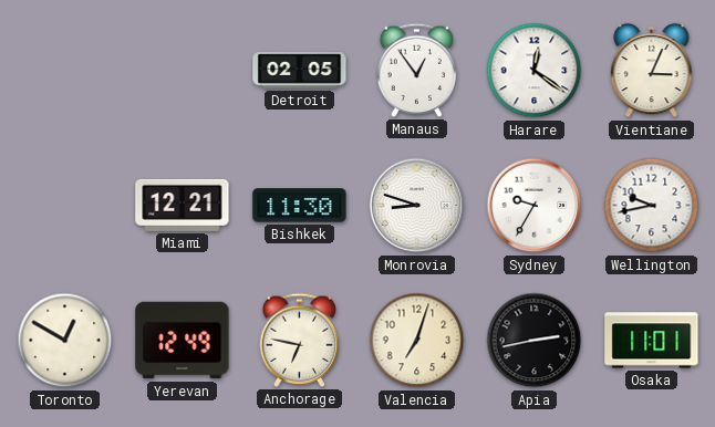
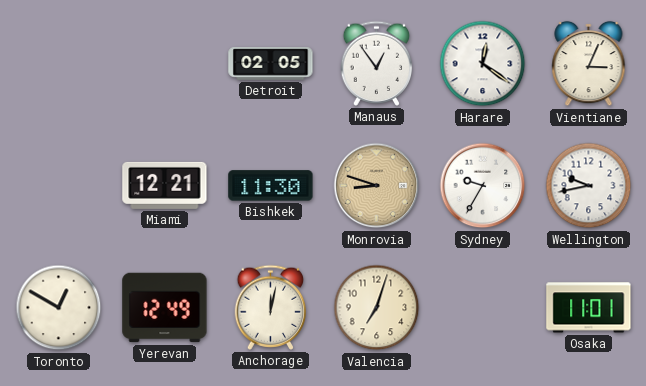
Monrovia dial: white -> champagne
Anchorage: 6:47 -> 12:02
Apia: 2:43 -> none
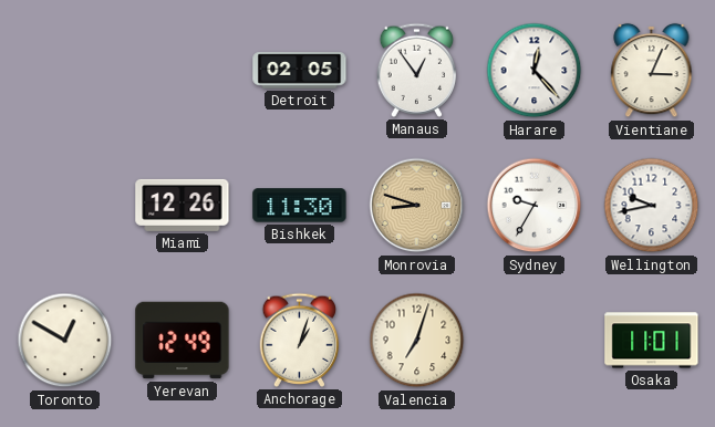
Harare: 12:21 -> 12:23
Miami: 12:21 -> 12:26
Anchorage: 12:02 -> 1:03
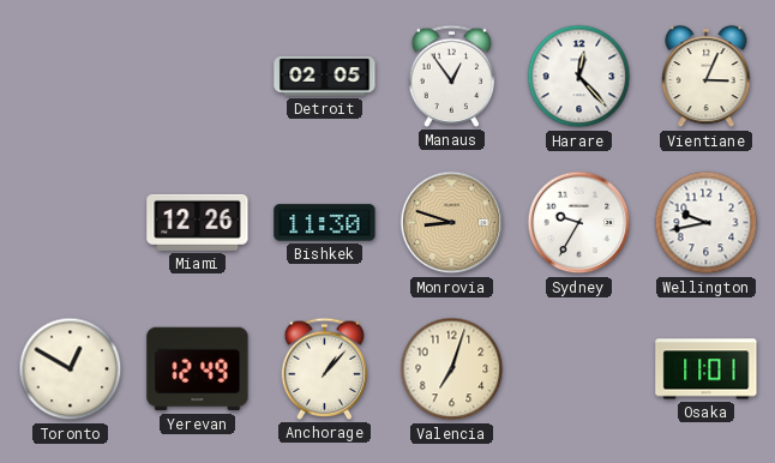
Anchorage: 1:03 -> 1:07
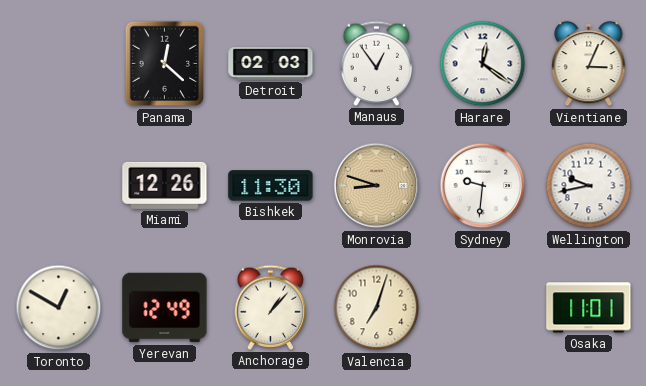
Panama: none -> 12:22
Detroit: 02:05 -> 02:03
Harare: 12:23 -> 12:21
Sydney: 9:35 -> 9:31
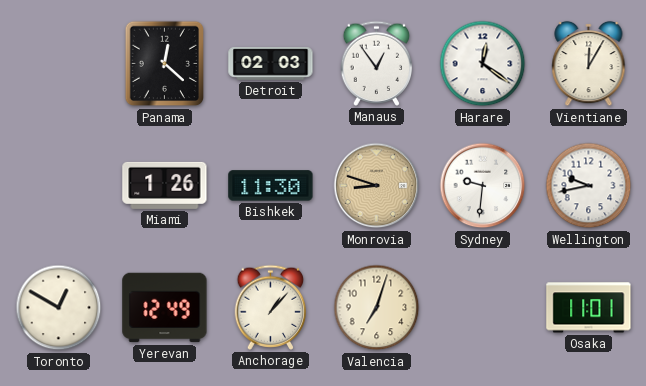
Vientiane: 3:04 -> 12:05
Miami: 12:26 -> 1:26
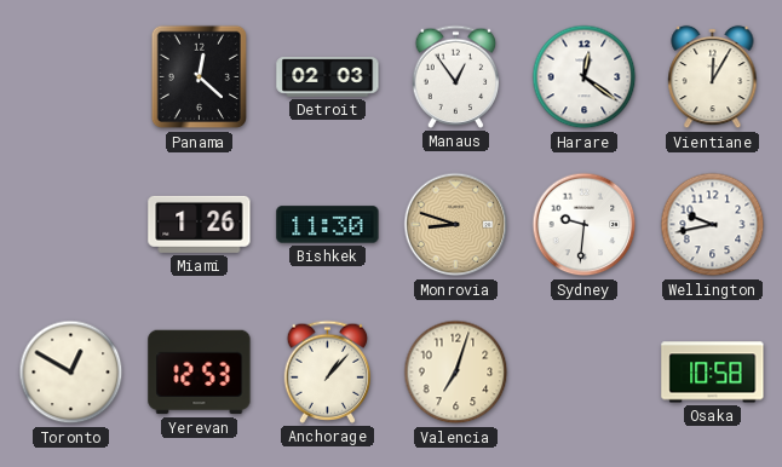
Yerevan: 12:49 -> 12:53
Osaka: 11:01 -> 10:58
